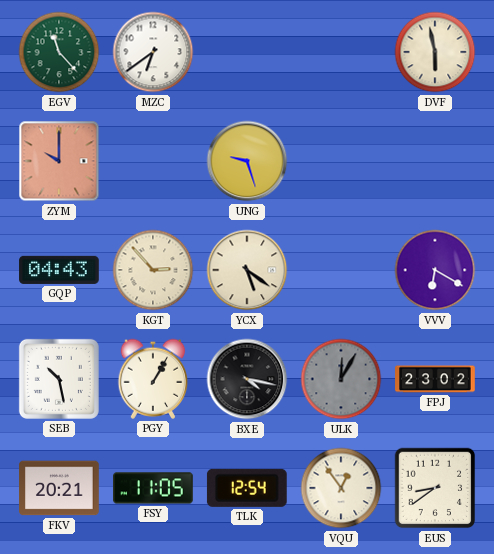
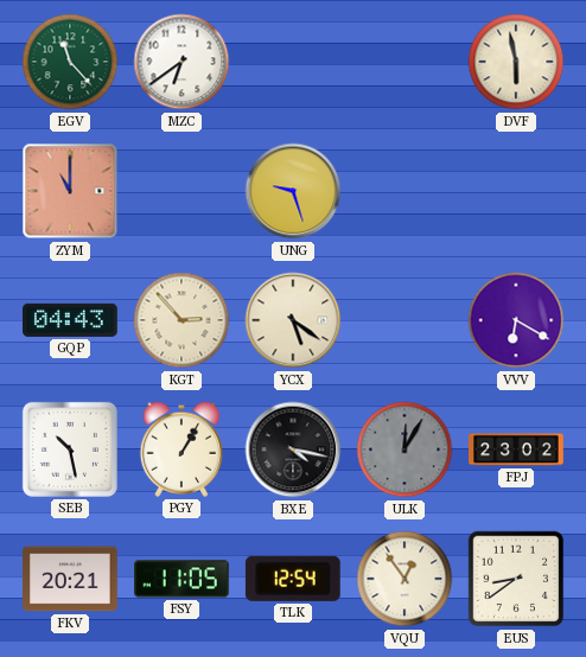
ZYM: 10:00 -> 11:00
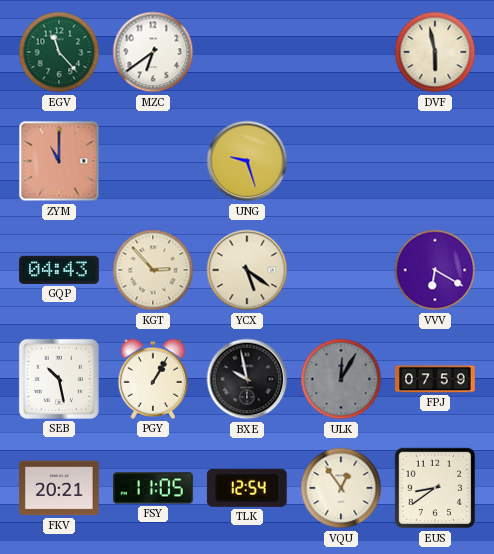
BXE: 4:17 -> 9:58
FPJ: 23:02 -> 07:59
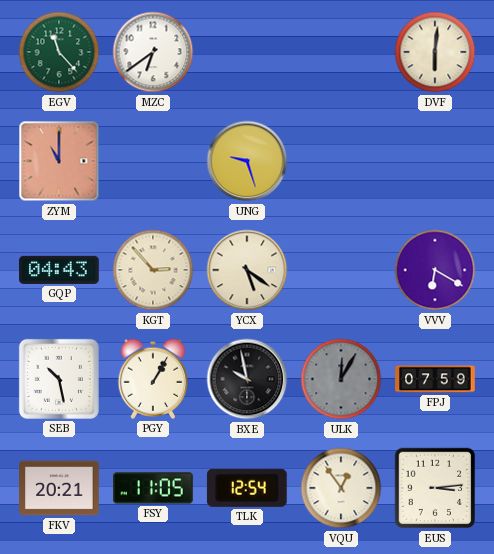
DVF: 5:58 -> 6:01
EUS: 8:39 -> 3:14
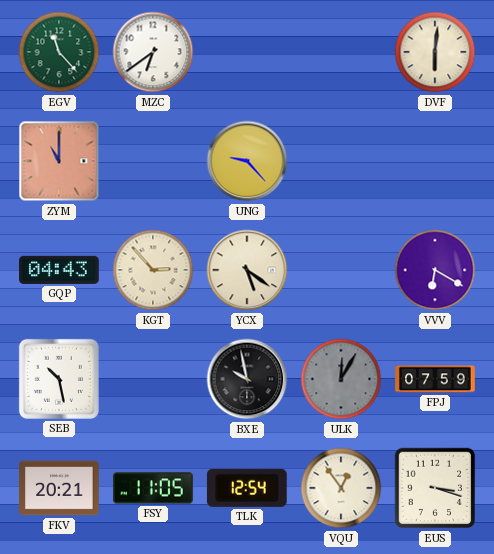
UNG: 9:27 -> 9:23
PGY: 1:05 -> none
EUS: 3:14 -> 3:18
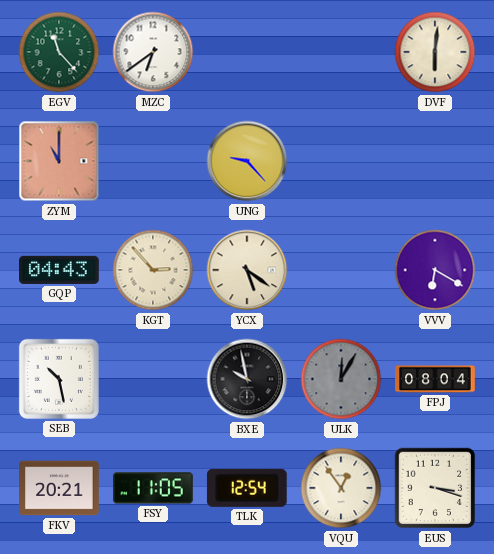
FPJ: 07:59 -> 08:04
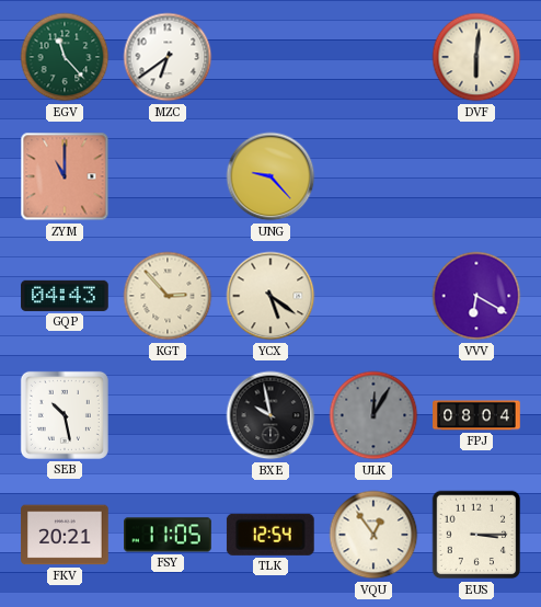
EUS: 3:18 -> 3:15
